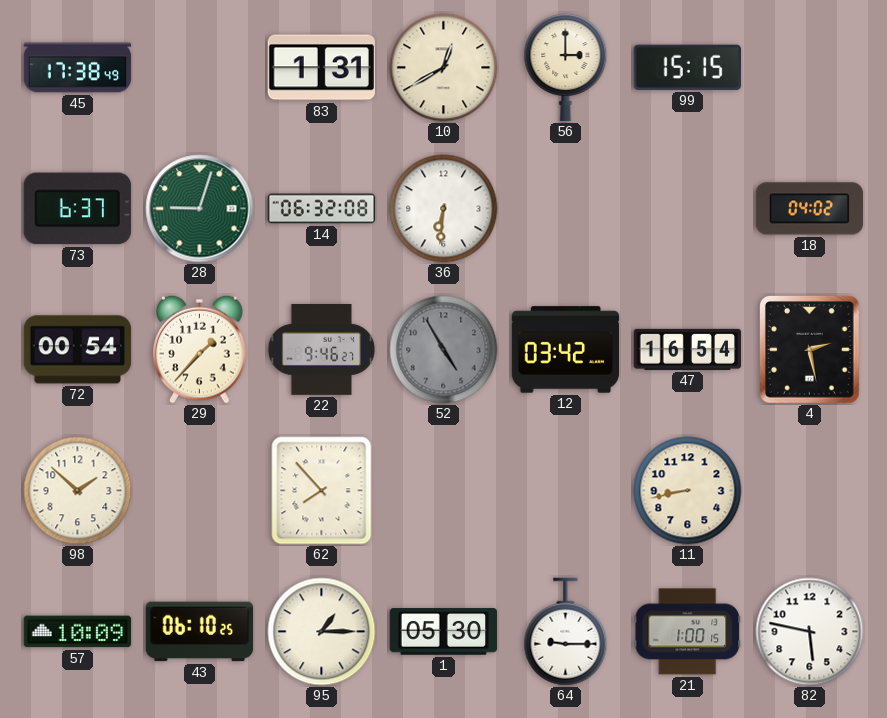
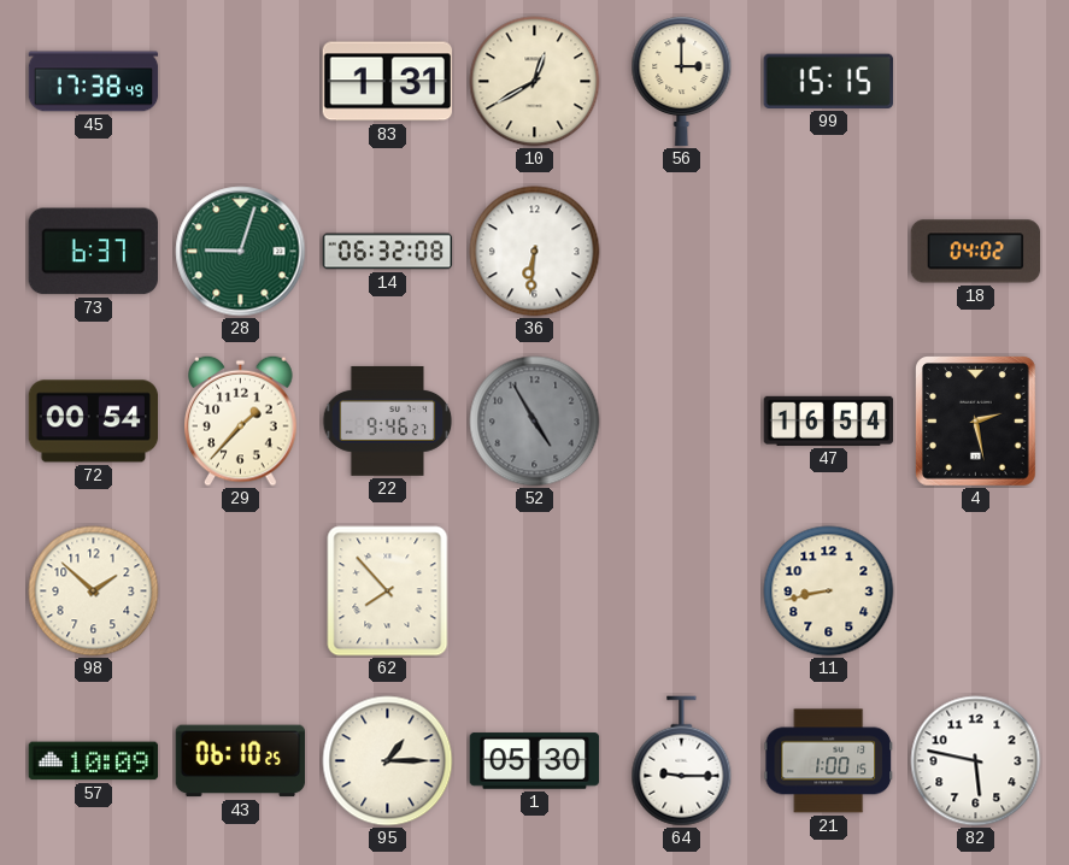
12: 03:42 -> none
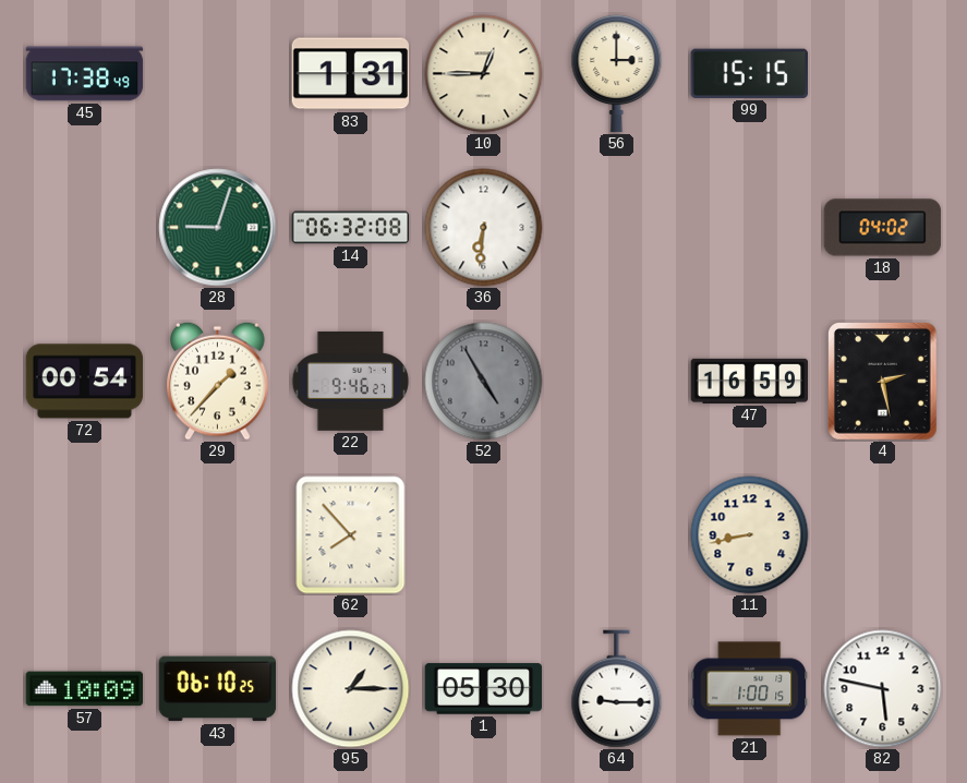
10: 12:40 -> 12:45
73: 6:37 -> none
47: 16:54 -> 16:59
98: 1:52 -> none
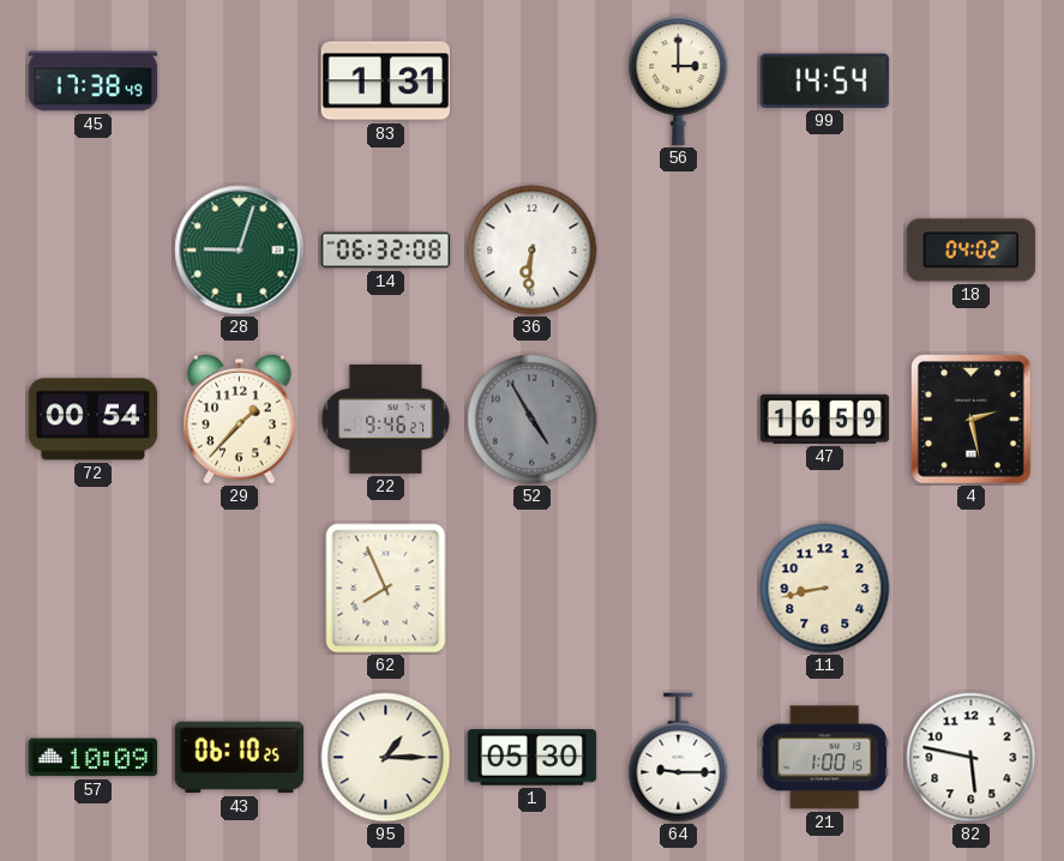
10: 12:45 -> none
99: 15:15 -> 14:54
62: 7:53 -> 7:56
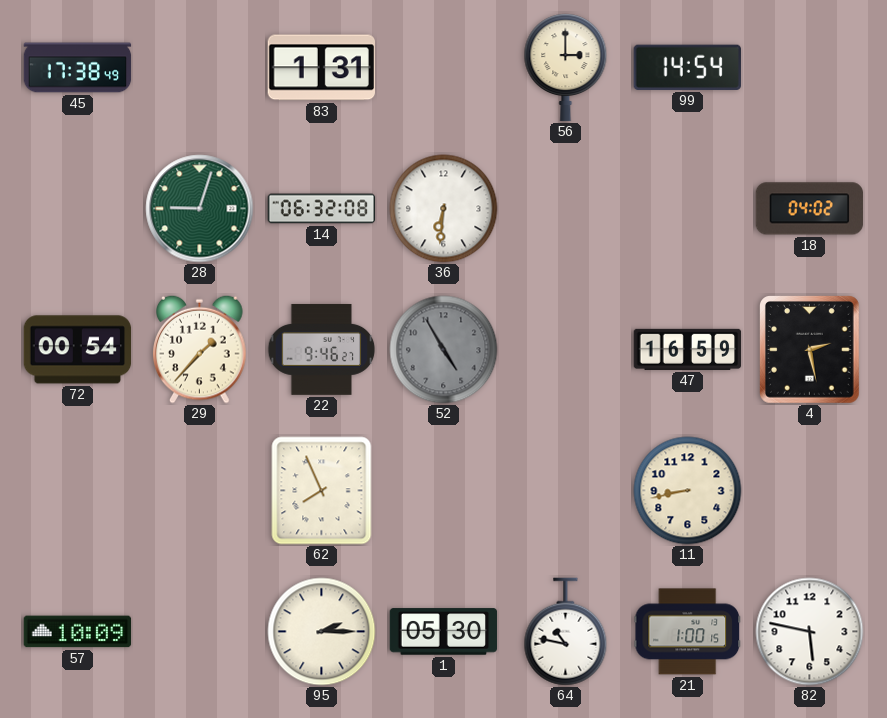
43: 06:10 -> none
95: 1:15 -> 2:15
64: 9:15 -> 10:47
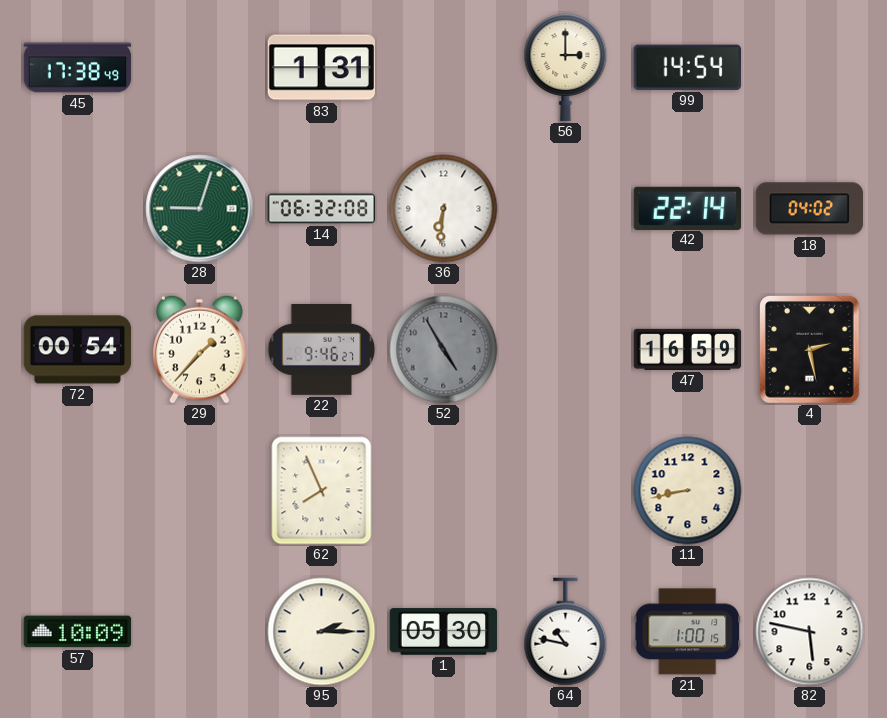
42: none -> 22:14
